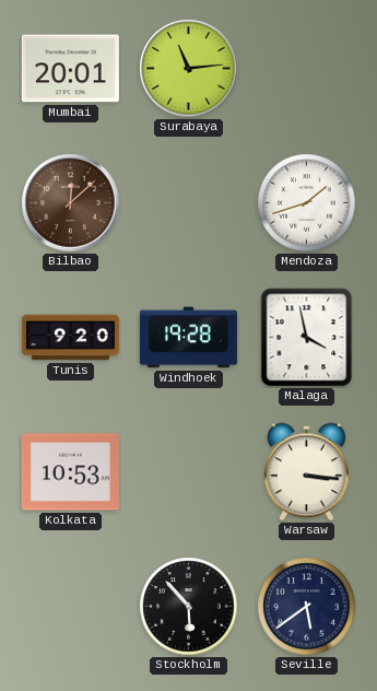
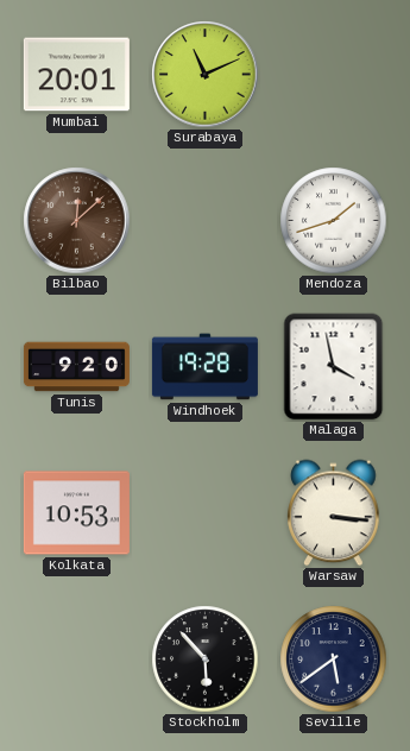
Surabaya: 11:14 -> 11:11
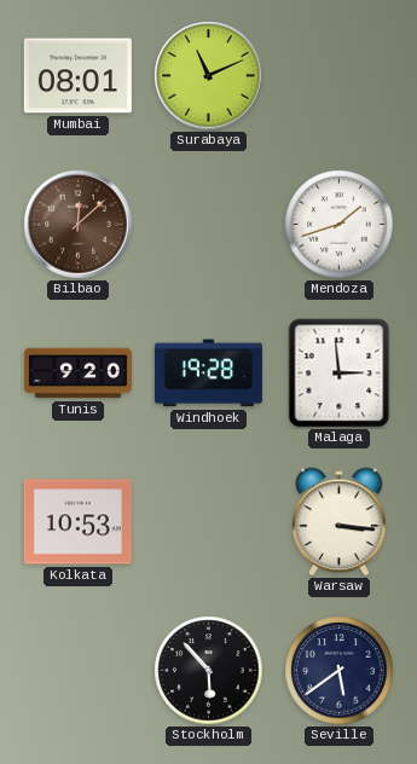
Mumbai: 20:01 -> 08:01
Malaga: 3:58 -> 2:59
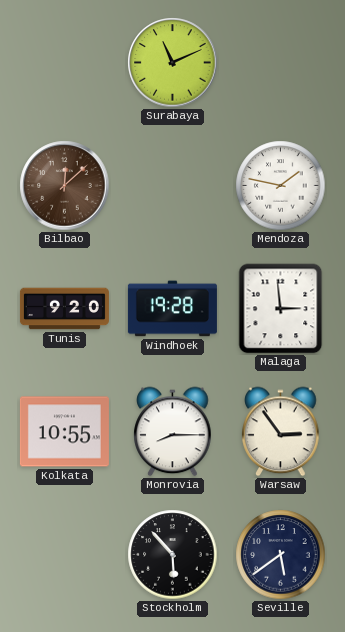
Mumbai: 08:01 -> none
Mendoza: 1:42 -> 1:47
Kolkata: 10:53 -> 10:55
Monrovia: none -> 8:15
Warsaw: 3:16 -> 2:54
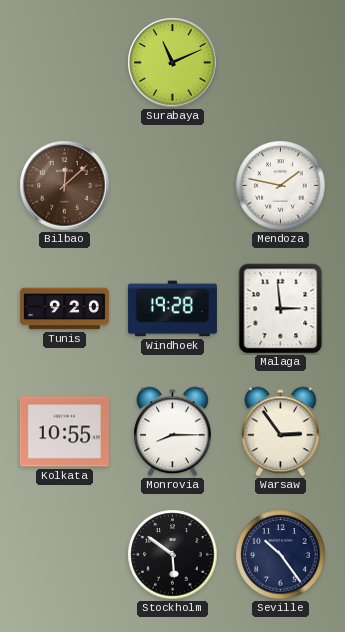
Stockholm: 5:53 -> 5:51
Seville: 5:39 -> 10:24
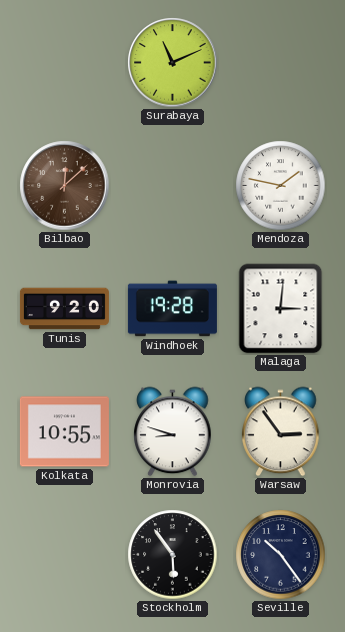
Malaga: 2:59 -> 3:01
Monrovia: 8:15 -> 8:48
Stockholm: 5:51 -> 5:54
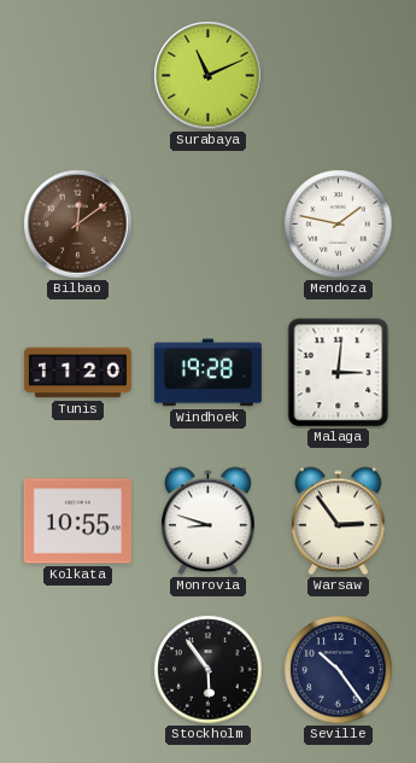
Bilbao: 12:08 -> 12:09
Tunis: 9:20 -> 11:20
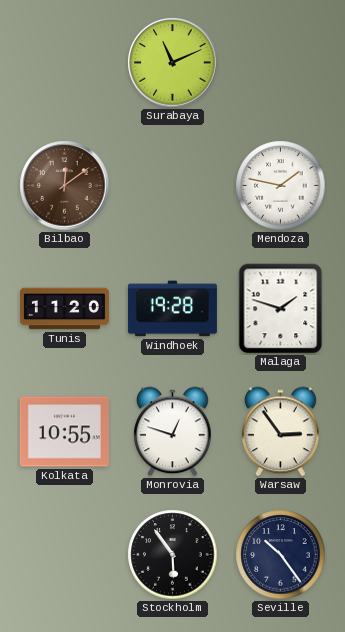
Malaga: 3:01 -> 1:48
Monrovia: 8:48 -> 12:48
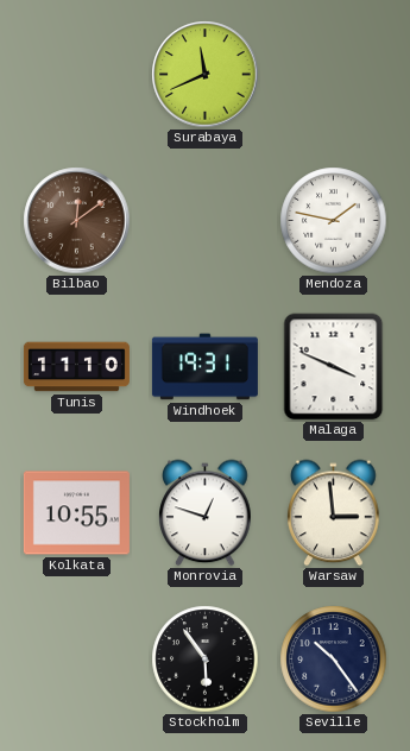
Surabaya: 11:11 -> 11:41
Tunis: 11:20 -> 11:10
Windhoek: 19:28 -> 19:31
Malaga: 1:48 -> 3:49
Warsaw: 2:54 -> 2:59
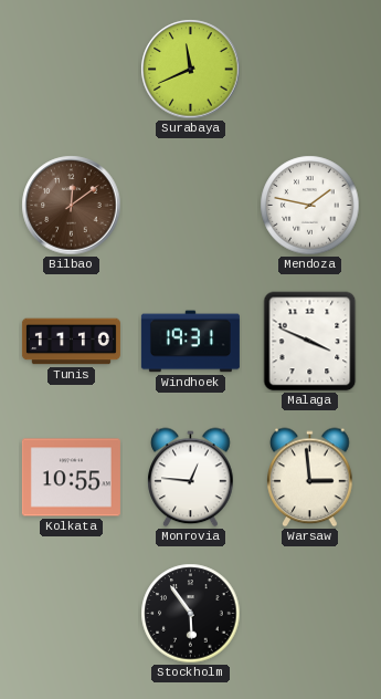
Monrovia: 12:48 -> 12:46
Seville: 10:24 -> none
